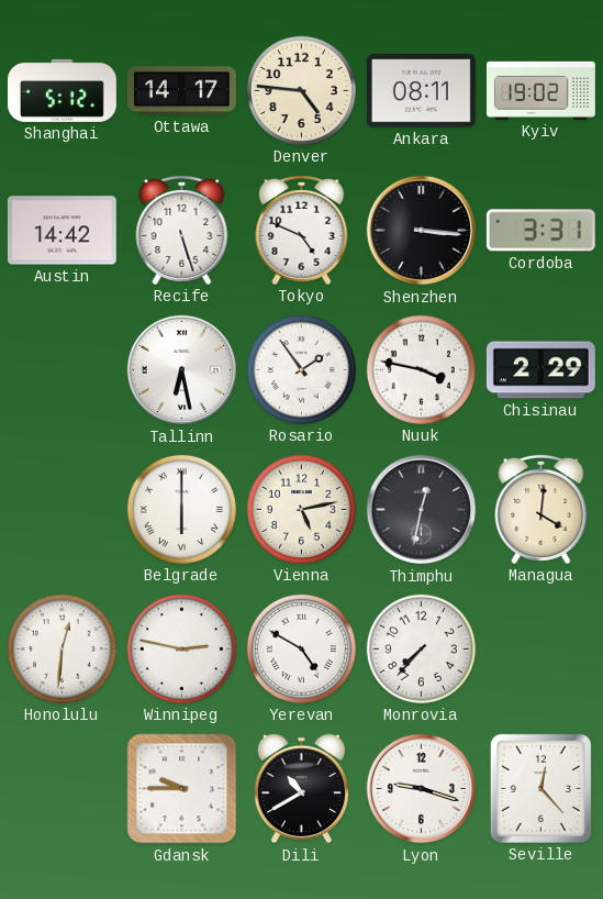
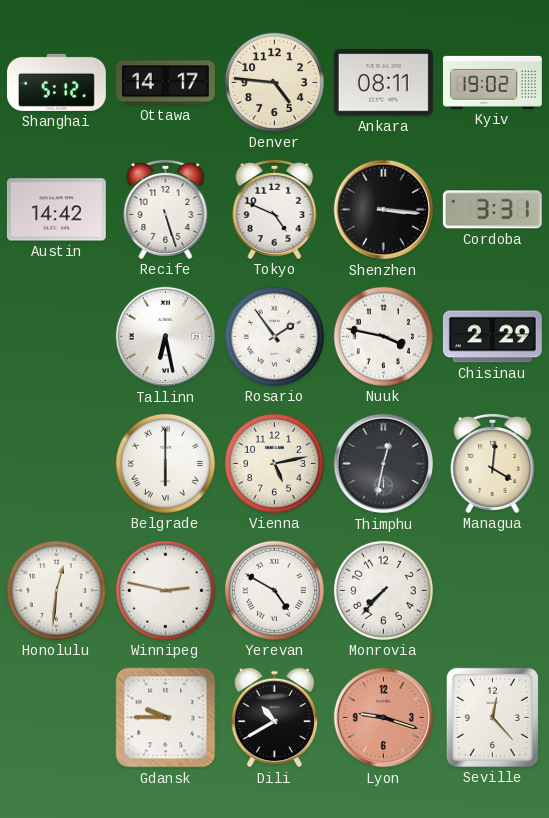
Lyon dial: white -> salmon
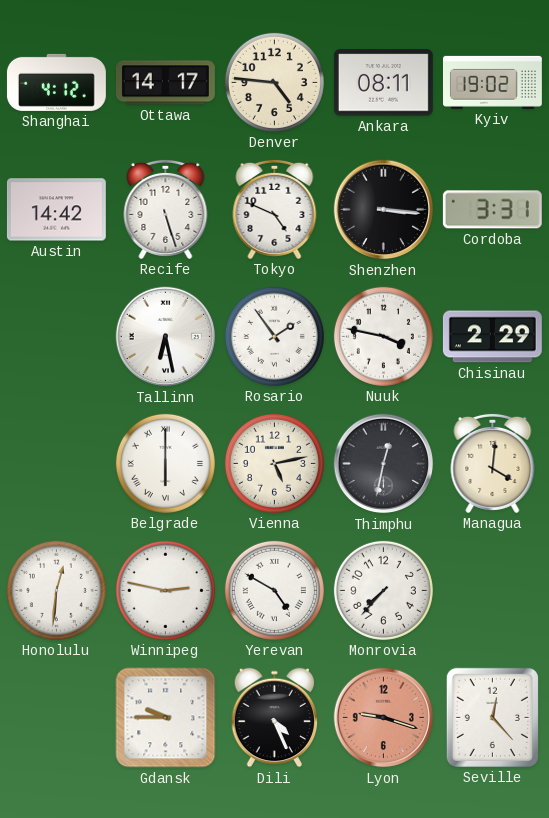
Shanghai: 5:12 -> 4:12
Dili: 10:40 -> 4:26
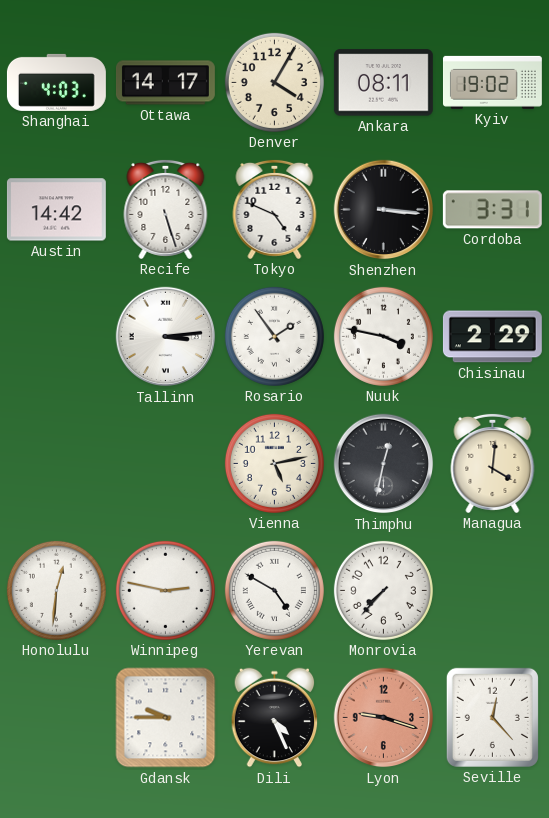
Shanghai: 4:12 -> 4:03
Denver: 4:46 -> 4:05
Tallinn: 6:28 -> 3:14
Belgrade: 6:00 -> none
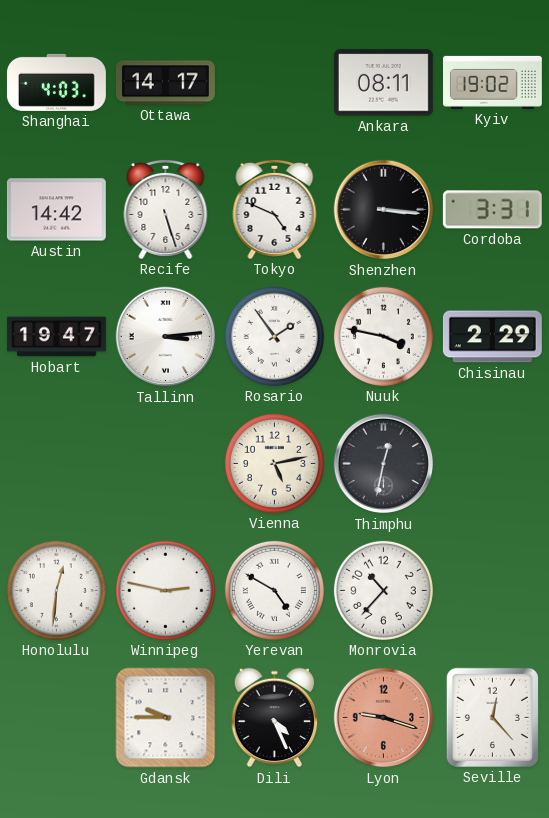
Denver: 4:05 -> none
Hobart: none -> 19:47
Managua: 4:01 -> none
Monrovia: 7:37 -> 10:37
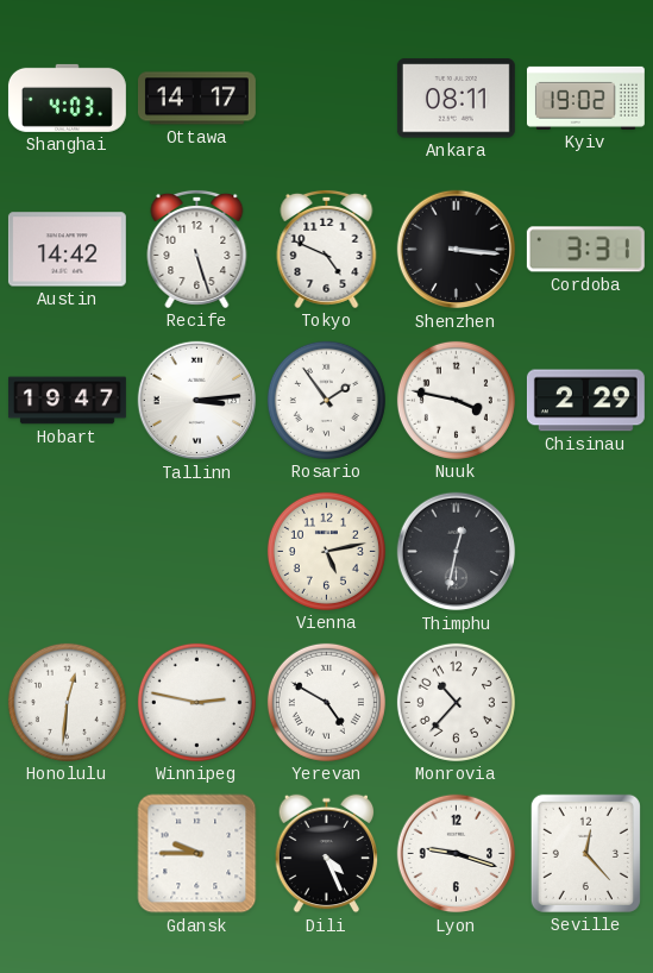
Lyon dial: salmon -> white
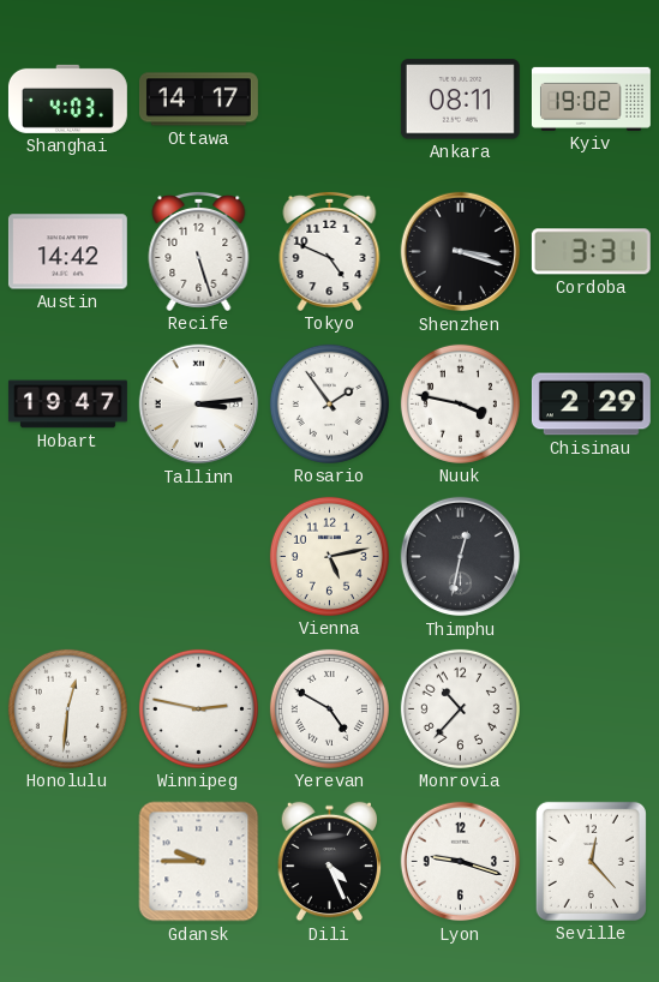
Shenzhen: 3:16 -> 3:18
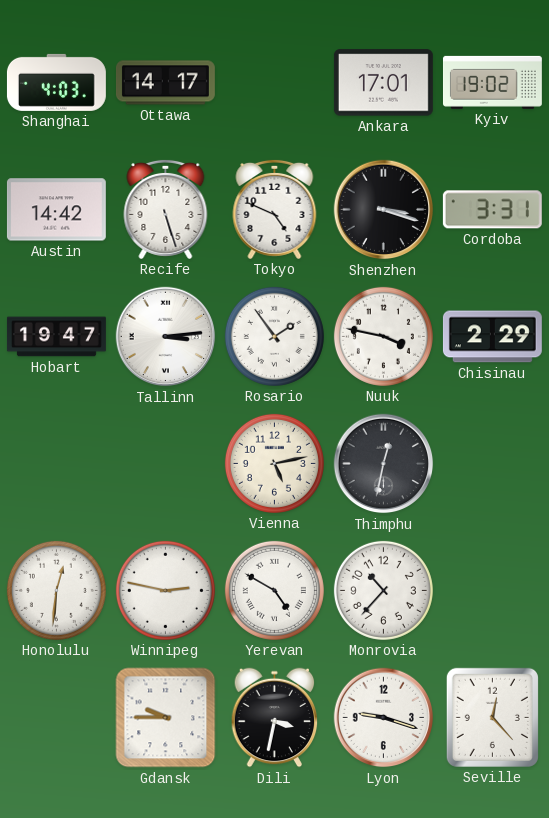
Ankara: 08:11 -> 17:01
Dili: 4:26 -> 3:32
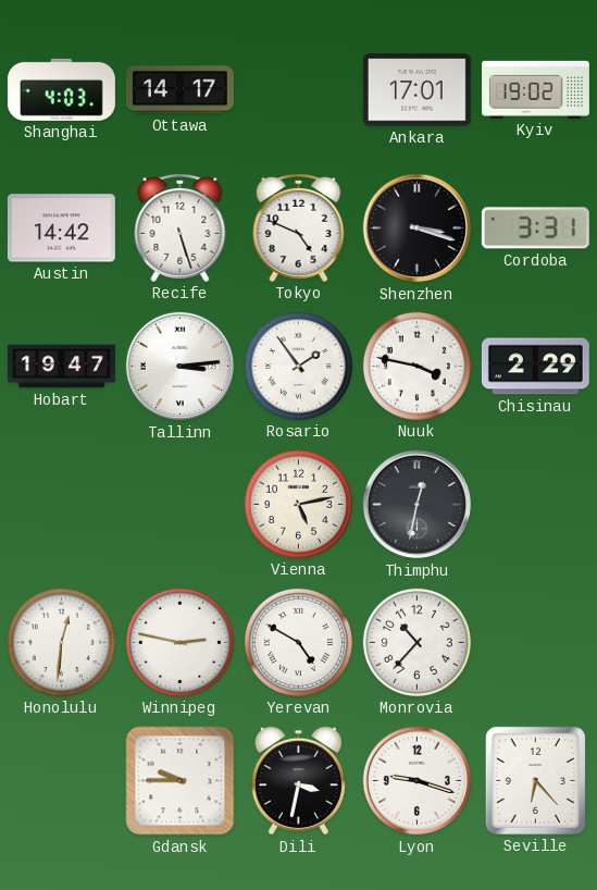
Seville: 12:23 -> 6:23
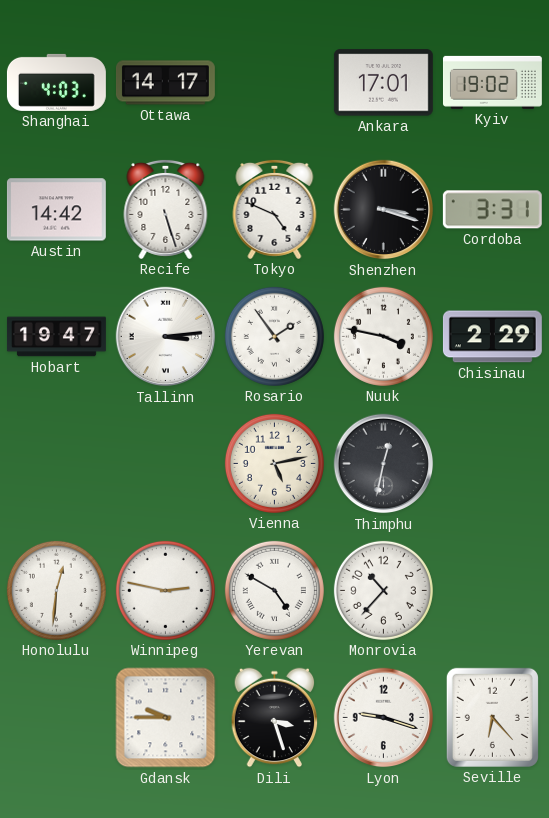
Dili: 3:32 -> 3:27
